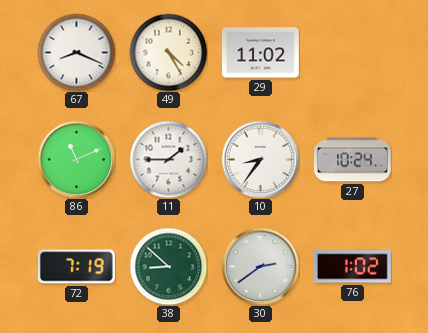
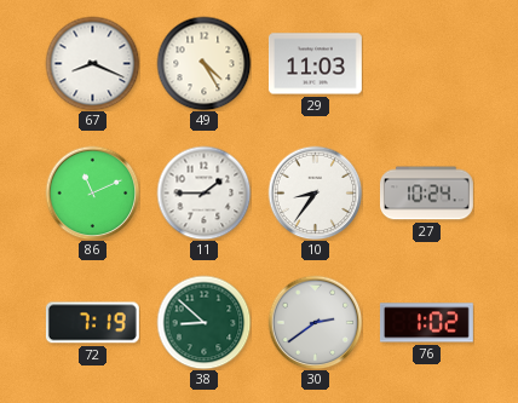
29: 11:02 -> 11:03
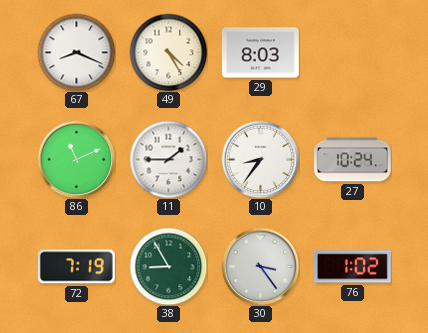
29: 11:03 -> 8:03
38: 8:52 -> 8:55
30: 2:39 -> 3:24
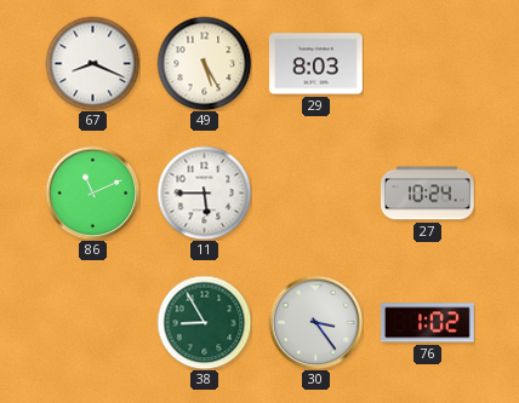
49: 4:25 -> 5:25
11: 1:45 -> 5:45
10: 8:36 -> none
72: 7:19 -> none
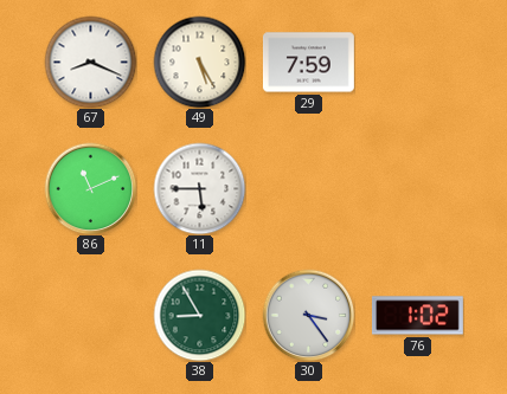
29: 8:03 -> 7:59
27: 10:24 -> none
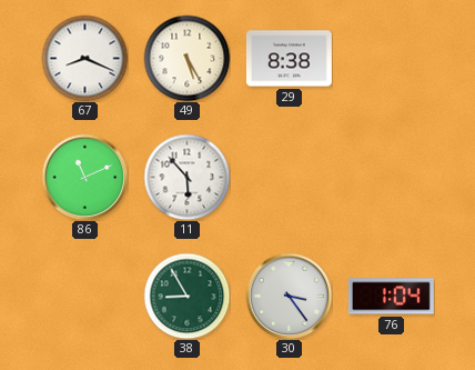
29: 7:59 -> 8:38
11: 5:45 -> 5:53
76: 1:02 -> 1:04
